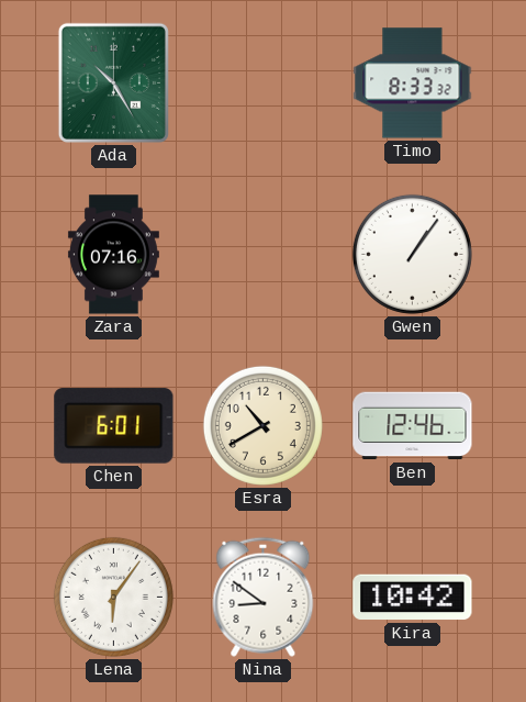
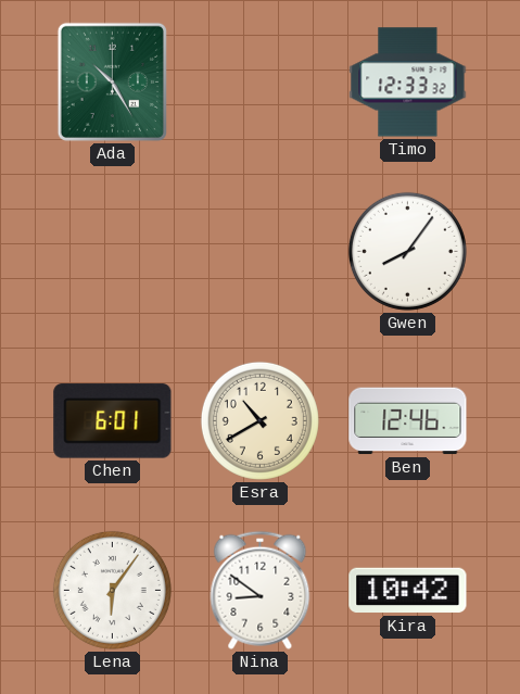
Timo: 8:33 -> 12:33
Zara: 07:16 -> none
Gwen: 1:06 -> 8:06
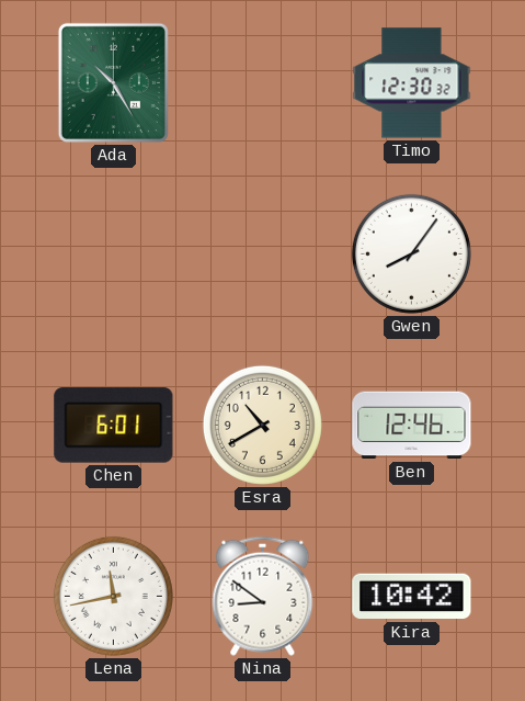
Timo: 12:33 -> 12:30
Lena: 6:06 -> 11:43
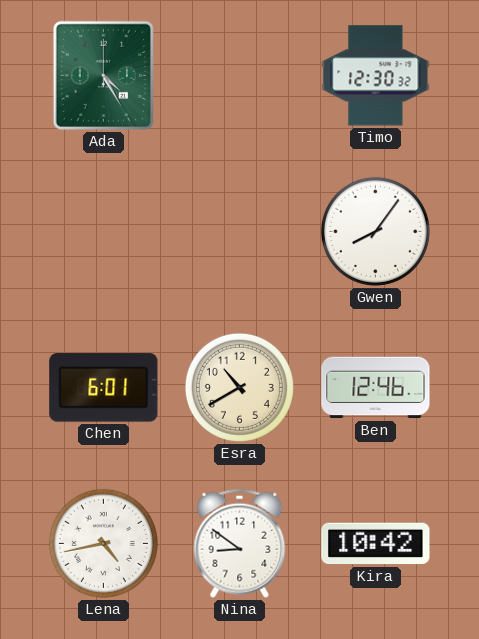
Ada: 10:25 -> 4:25
Lena: 11:43 -> 4:43
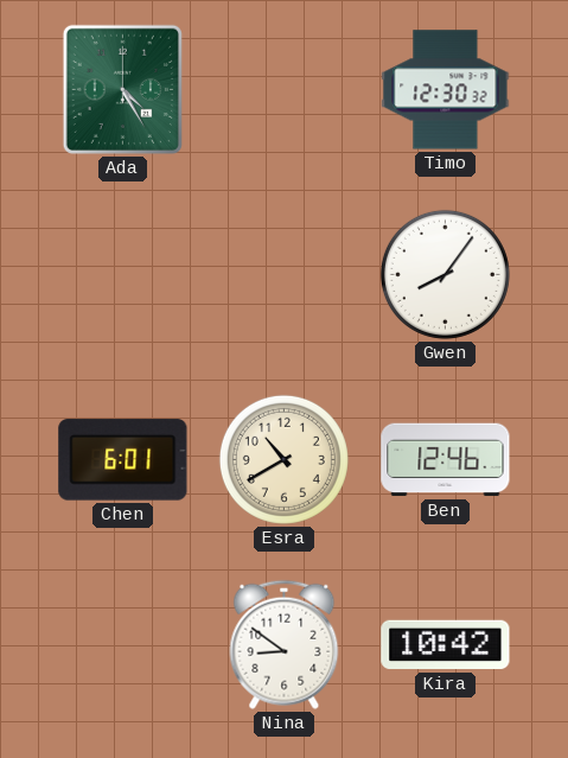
Lena: 4:43 -> none
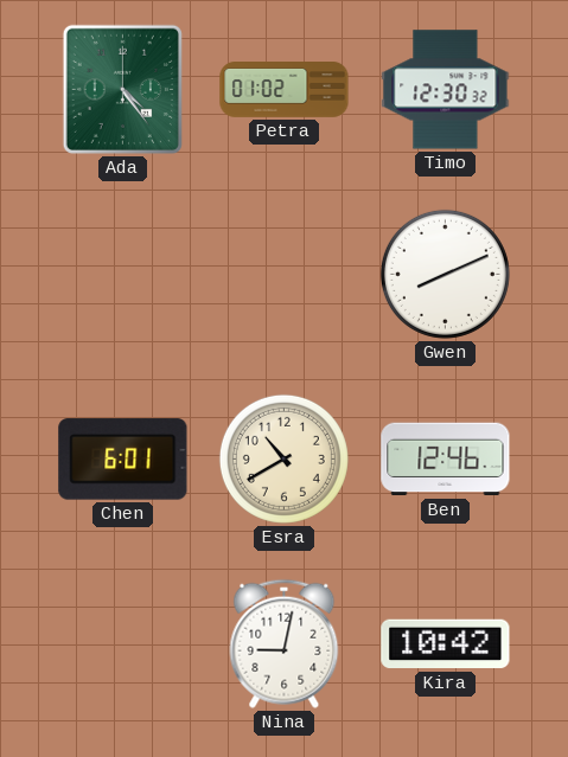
Ada: 4:25 -> 4:24
Petra: none -> 01:02
Gwen: 8:06 -> 8:11
Nina: 8:51 -> 9:02
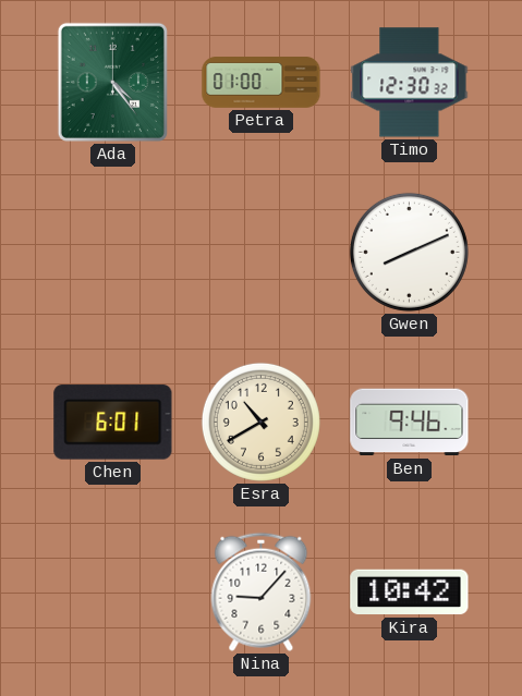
Petra: 01:02 -> 01:00
Ben: 12:46 -> 9:46
Nina: 9:02 -> 9:07
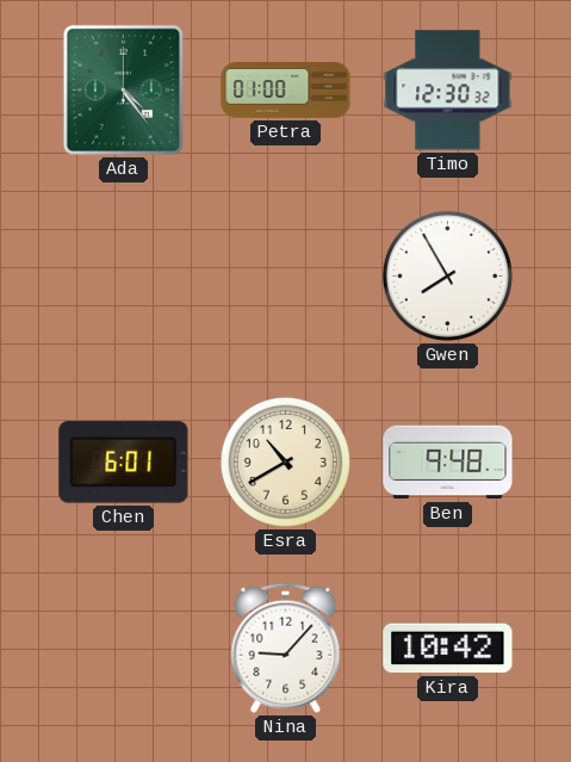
Gwen: 8:11 -> 7:55
Ben: 9:46 -> 9:48
